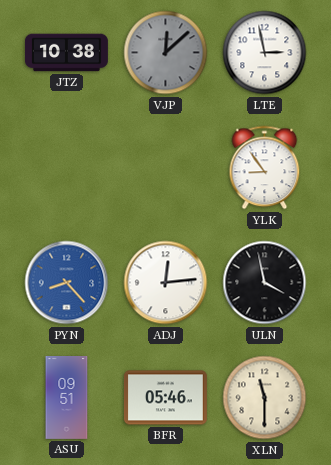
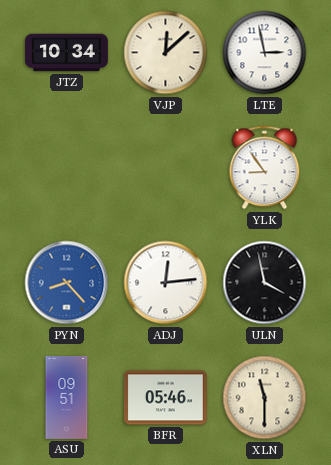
JTZ: 10:38 -> 10:34
VJP dial: grey -> cream
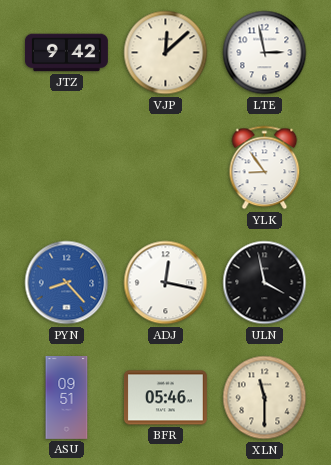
JTZ: 10:34 -> 9:42
ADJ: 12:14 -> 12:17
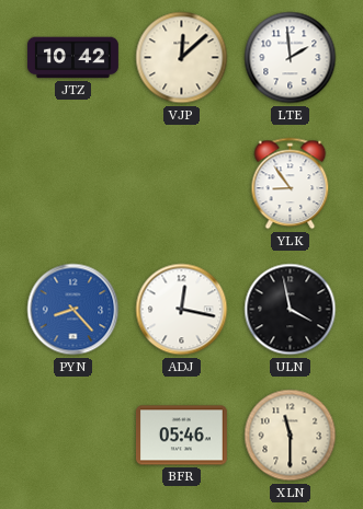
JTZ: 9:42 -> 10:42
LTE: 2:58 -> 1:59
ASU: 09:51 -> none
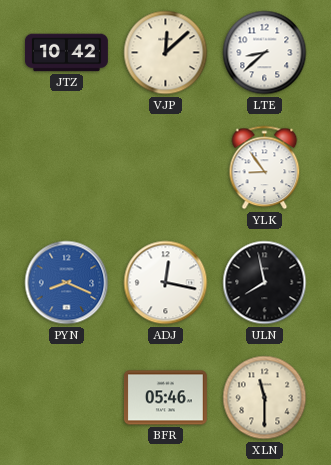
LTE: 1:59 -> 8:38
PYN: 8:23 -> 8:19
ULN: 3:58 -> 7:58
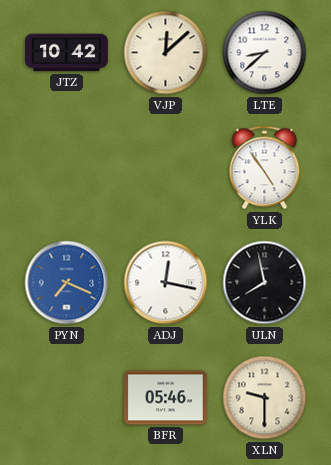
YLK: 8:54 -> 4:54
PYN: 8:19 -> 7:19
XLN: 11:30 -> 9:30
